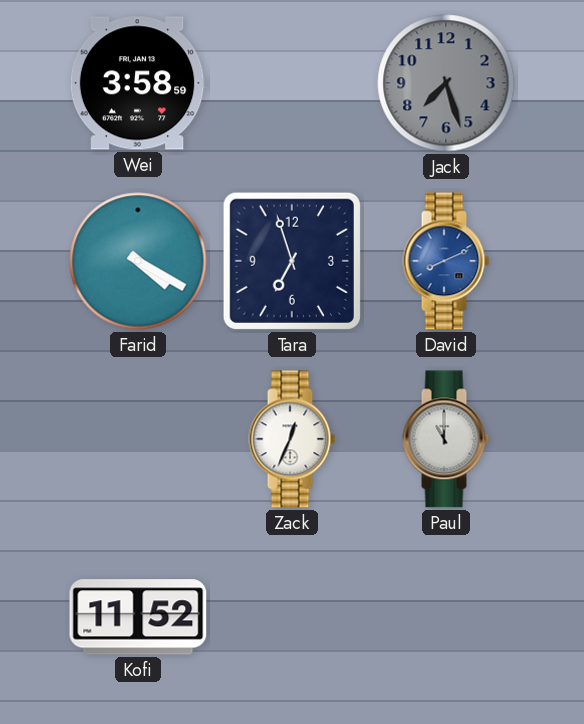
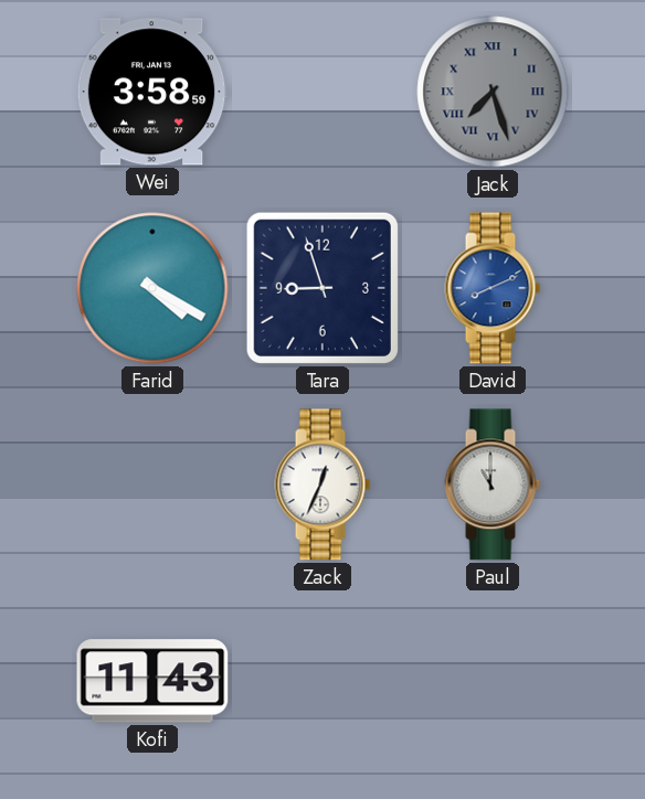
Jack numerals: Arabic -> Roman
Tara: 6:57 -> 8:57
Kofi: 11:52 -> 11:43
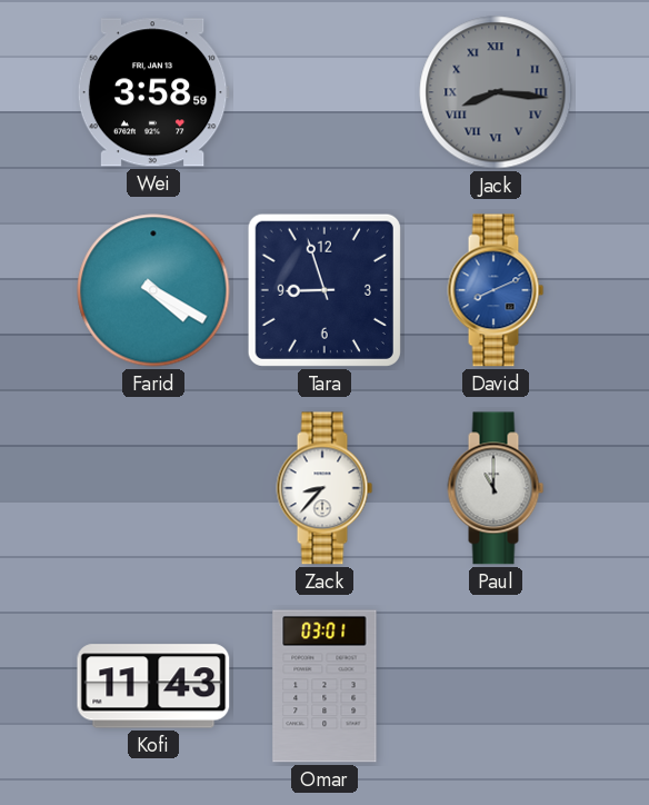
Jack: 7:27 -> 8:16
Zack: 12:34 -> 8:37
Omar: none -> 03:01
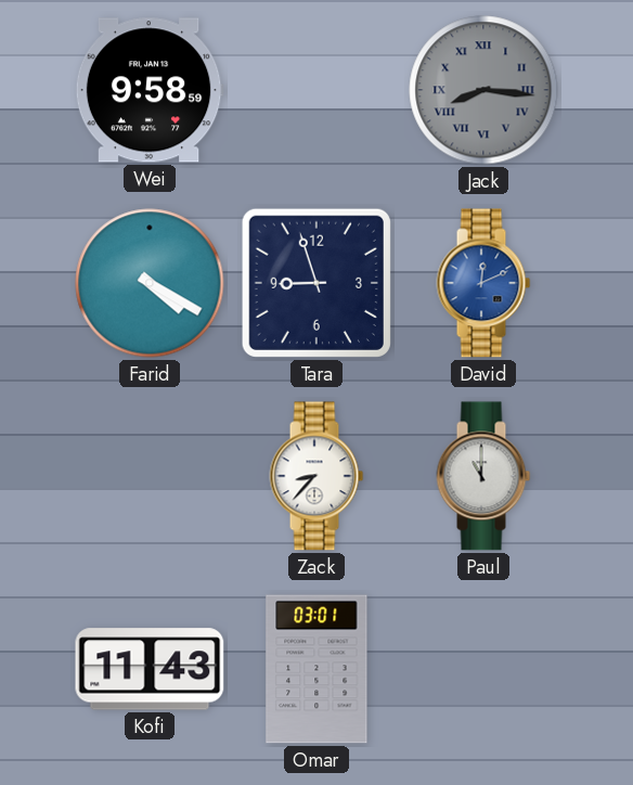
Wei: 3:58 -> 9:58
David: 8:11 -> 12:11
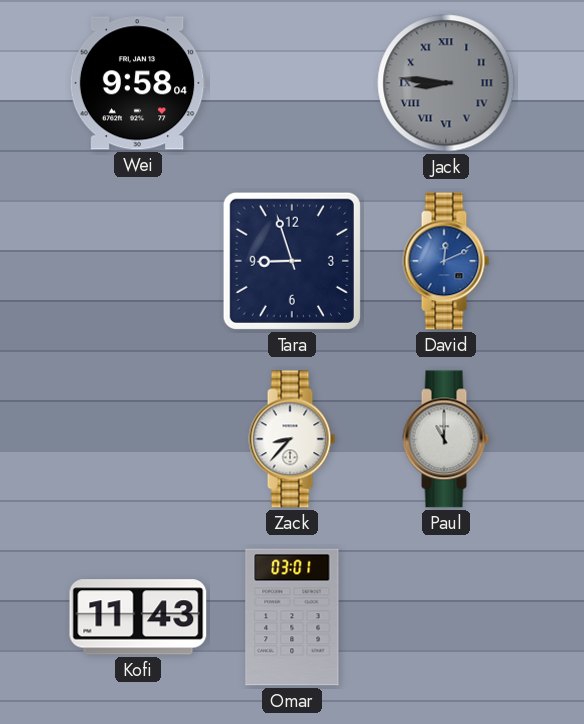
Wei: 9:58:59 -> 9:58:04
Jack: 8:16 -> 8:46
Farid: 4:20 -> none
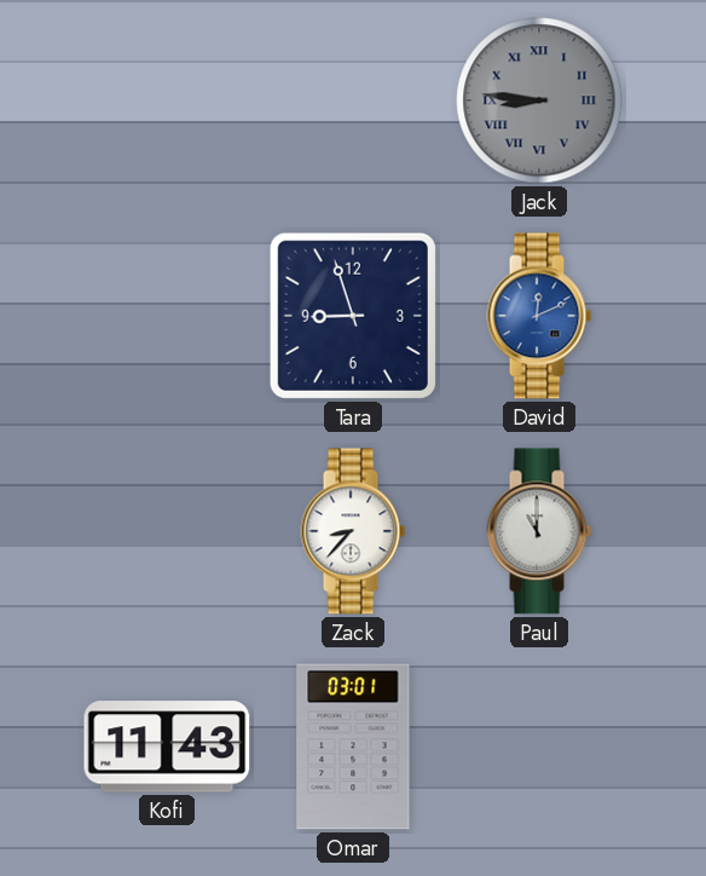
Wei: 9:58 -> none
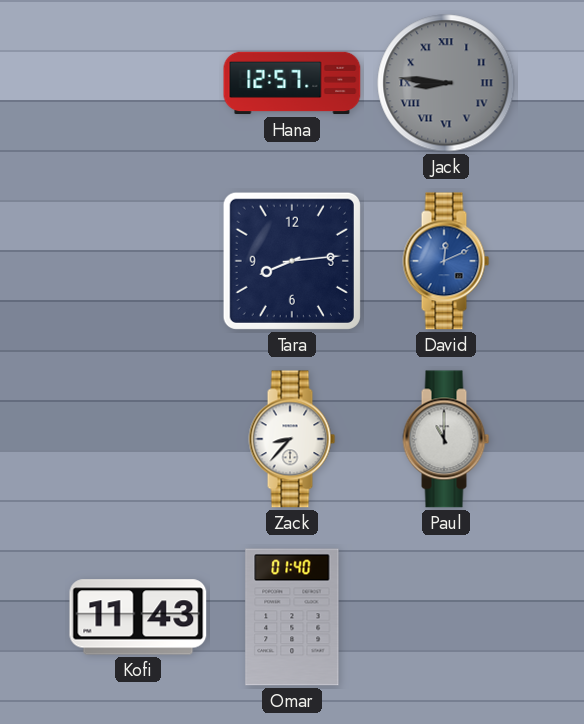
Hana: none -> 12:57
Tara: 8:57 -> 8:14
Omar: 03:01 -> 01:40
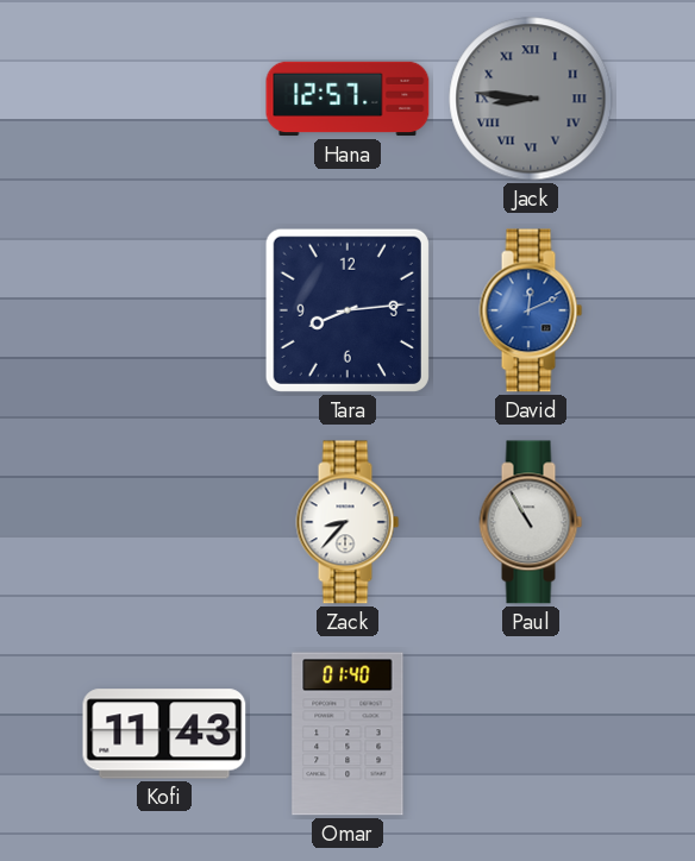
Paul: 11:00 -> 10:55
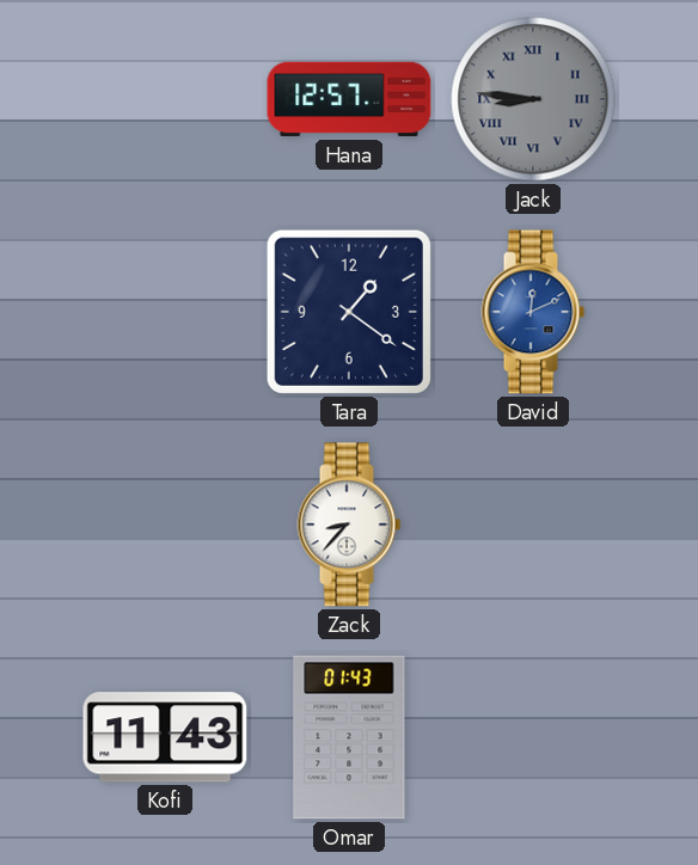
Tara: 8:14 -> 1:21
Paul: 10:55 -> none
Omar: 01:40 -> 01:43
